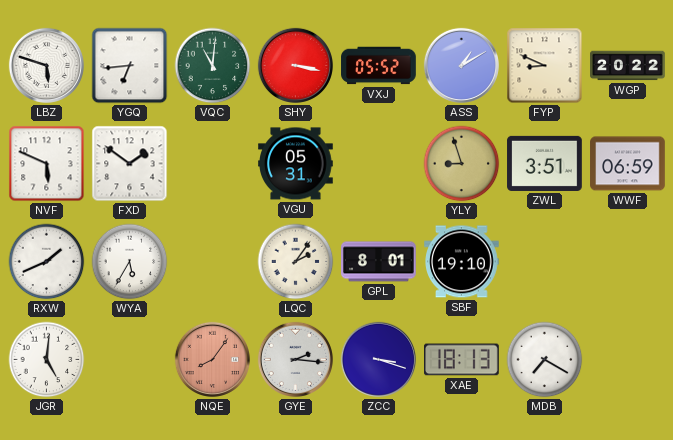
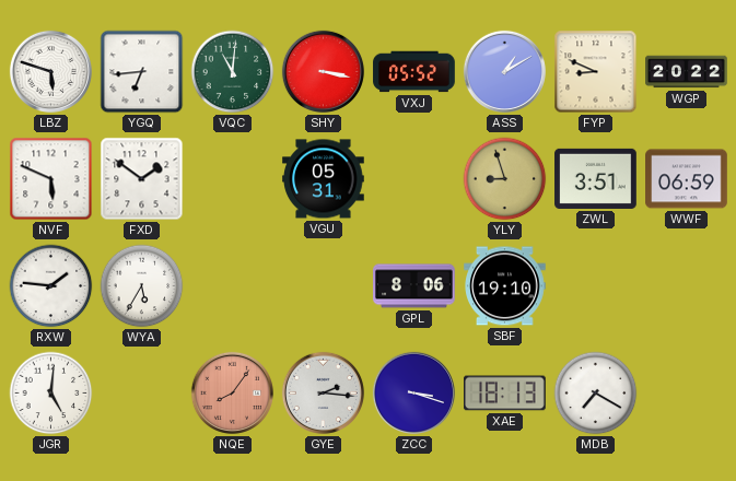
RXW: 1:41 -> 1:46
LQC: 2:06 -> none
GPL: 8:01 -> 8:06
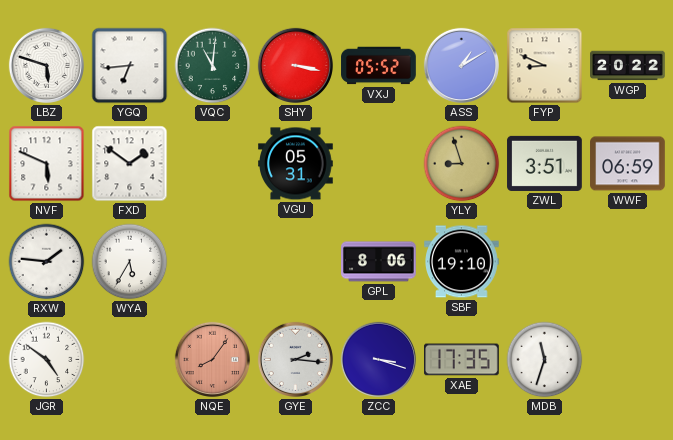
JGR: 5:01 -> 4:51
XAE: 18:13 -> 17:35
MDB: 7:20 -> 11:33
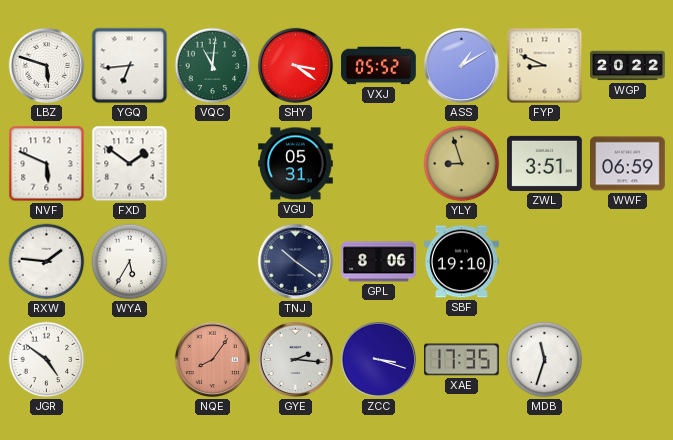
SHY: 3:17 -> 3:21
TNJ: none -> 10:21
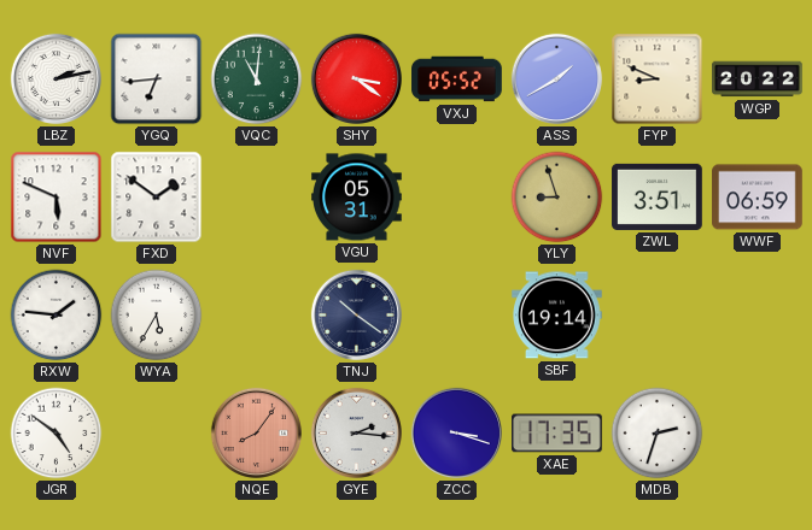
LBZ: 5:48 -> 2:13
ASS: 1:10 -> 1:40
GPL: 8:06 -> none
SBF: 19:10 -> 19:14
MDB: 11:33 -> 2:33
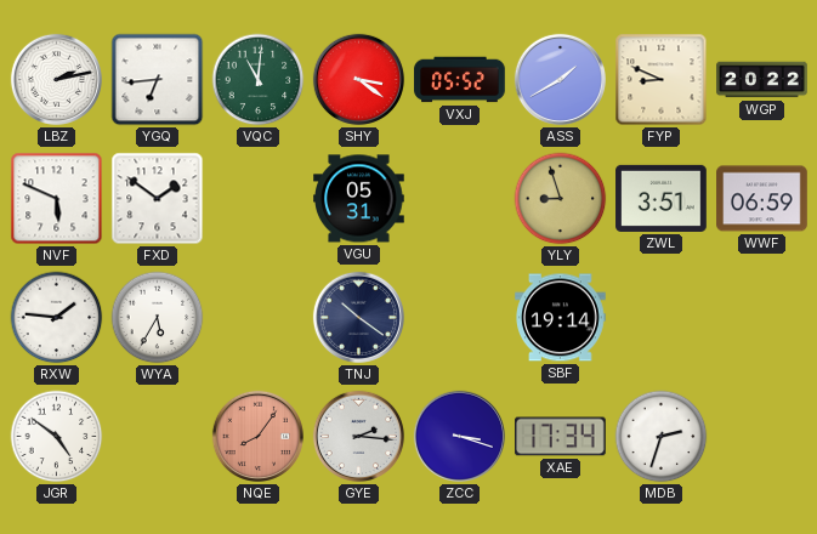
XAE: 17:35 -> 17:34
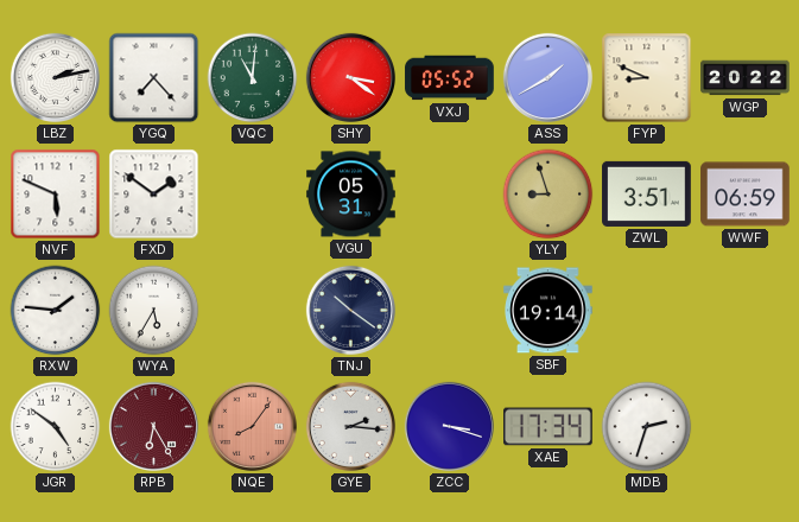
YGQ: 6:44 -> 7:23
RPB: none -> 6:25
